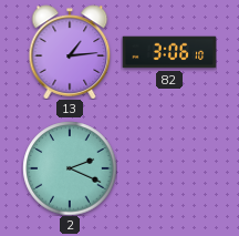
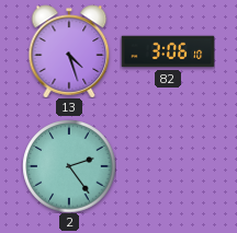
13: 1:14 -> 4:27
2: 2:19 -> 2:24
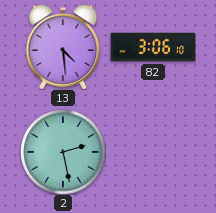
13: 4:27 -> 4:29
2: 2:24 -> 2:28
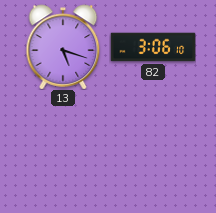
13: 4:29 -> 5:18
2: 2:28 -> none
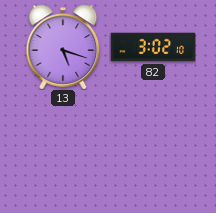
82: 3:06 -> 3:02
